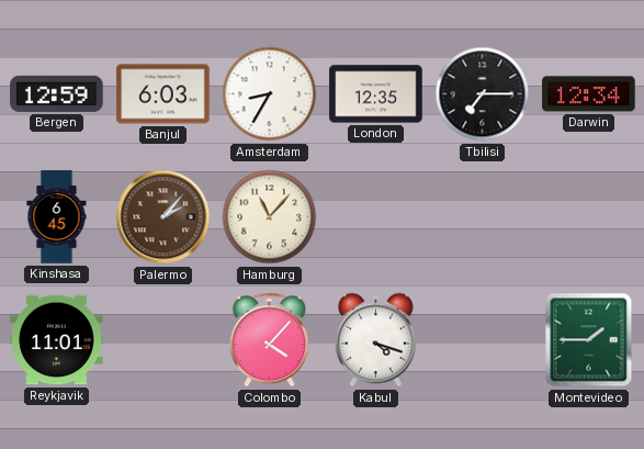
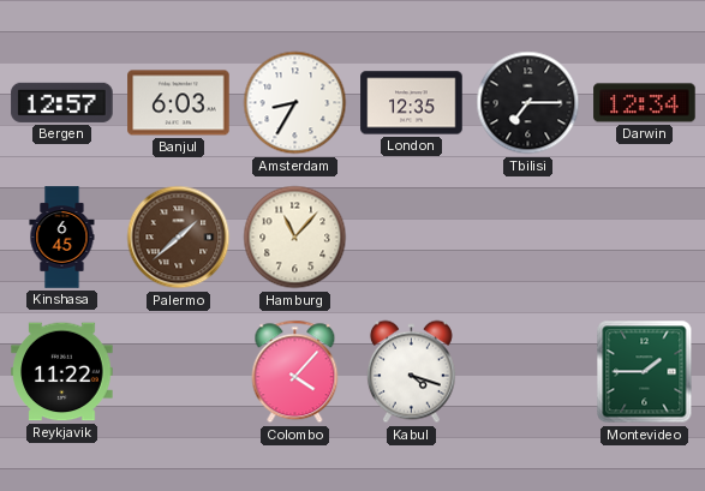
Bergen: 12:59 -> 12:57
Palermo: 2:07 -> 1:38
Reykjavik: 11:01 -> 11:22
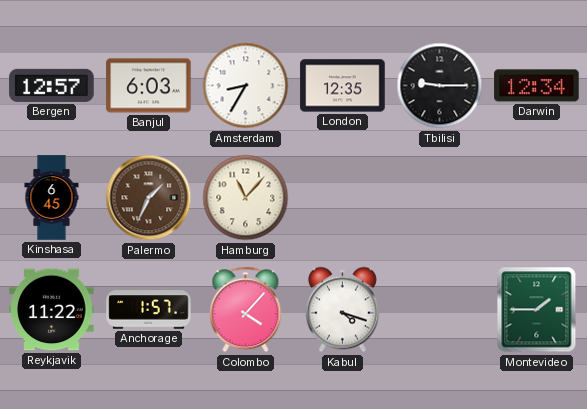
Tbilisi: 7:15 -> 9:15
Palermo: 1:38 -> 1:34
Anchorage: none -> 1:57
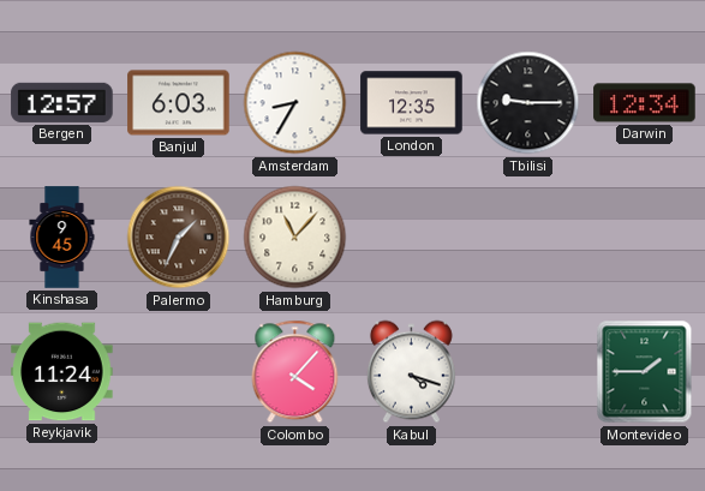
Kinshasa: 6:45 -> 9:45
Reykjavik: 11:22 -> 11:24
Anchorage: 1:57 -> none
